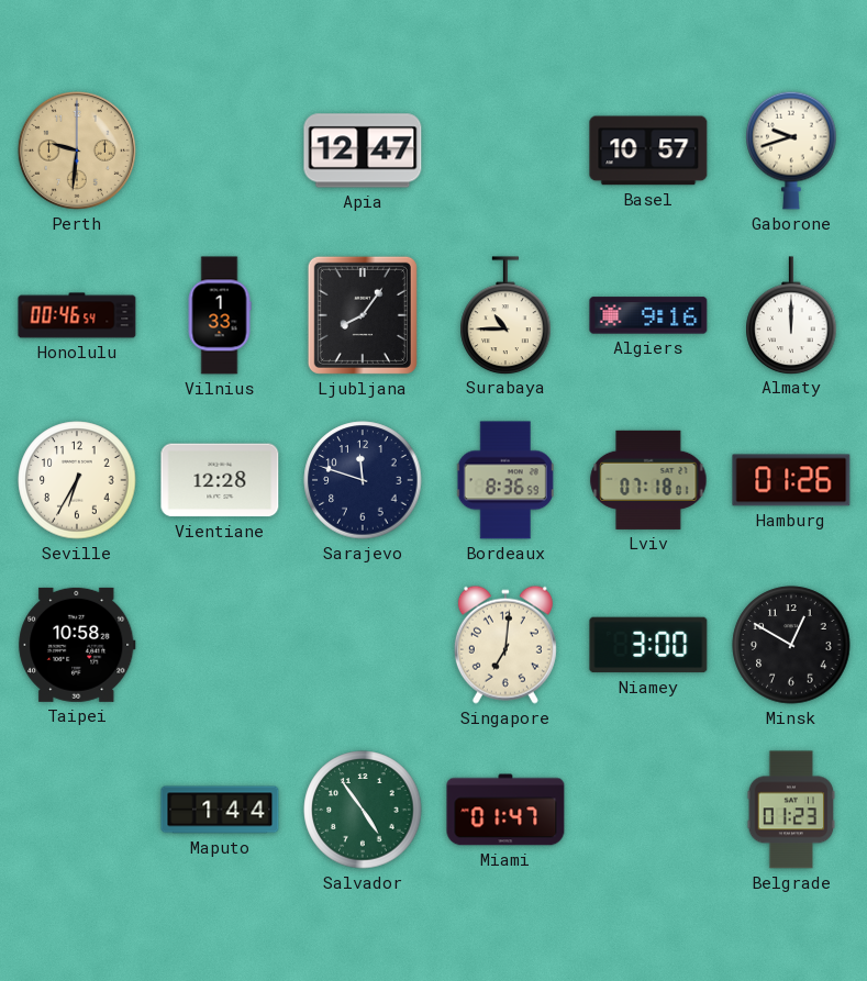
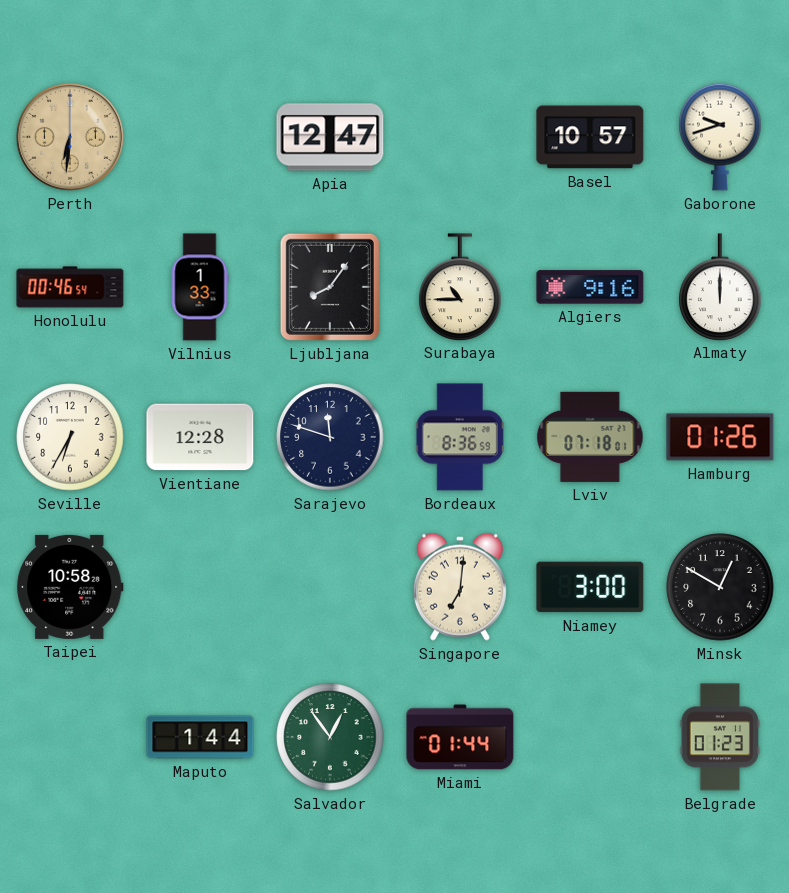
Perth: 9:31 -> 6:31
Salvador: 4:54 -> 12:54
Miami: 01:47 -> 01:44
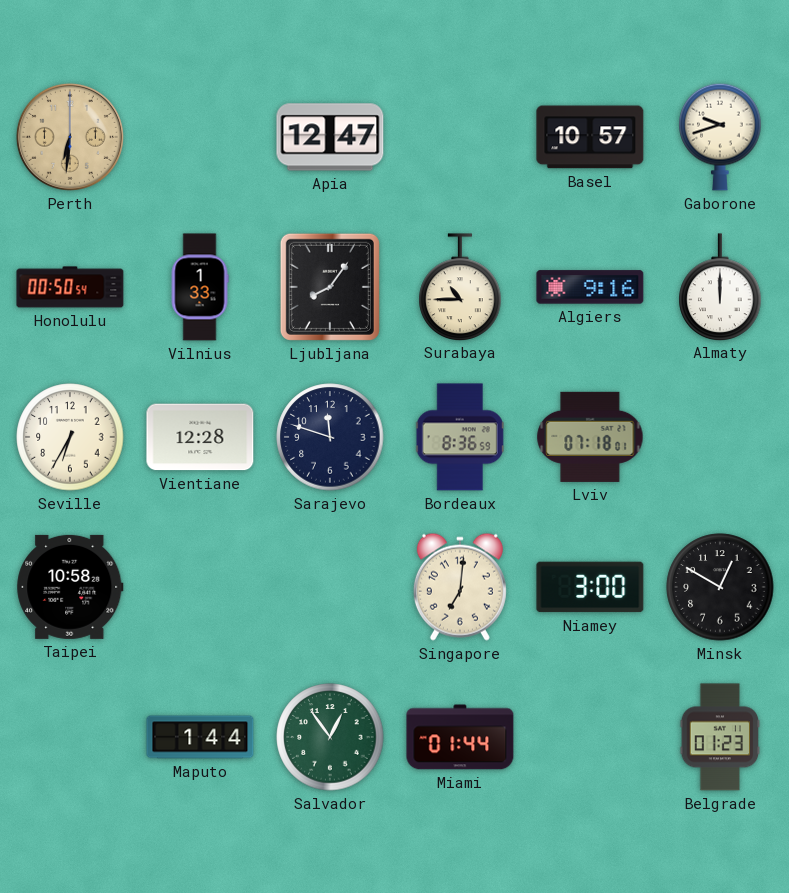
Honolulu: 00:46 -> 00:50
Hamburg: 01:26 -> none
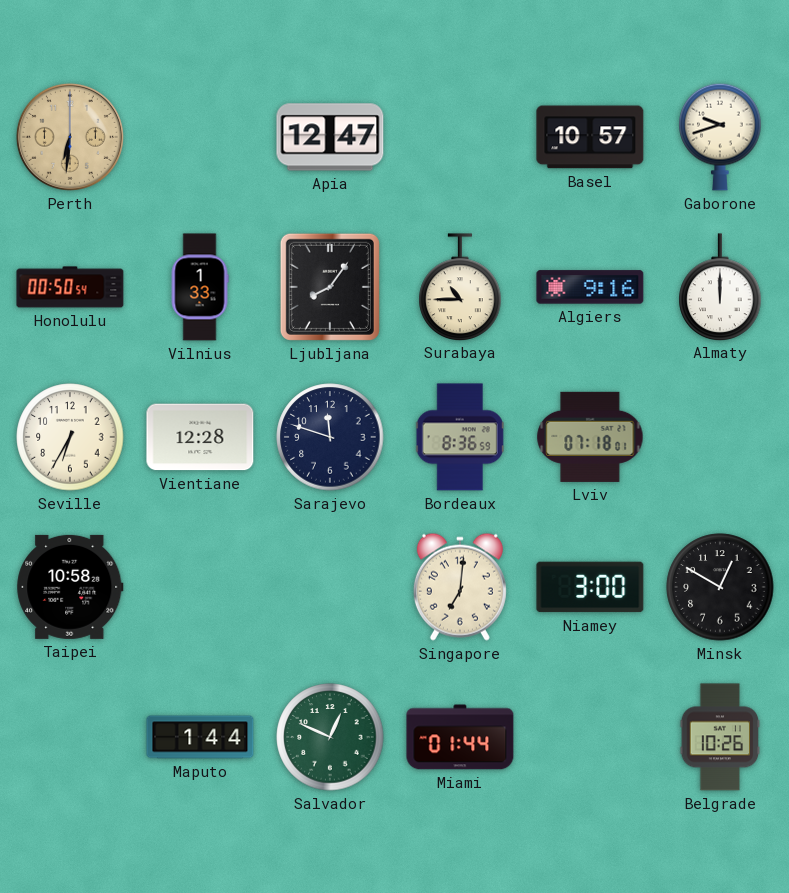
Salvador: 12:54 -> 12:49
Belgrade: 01:23 -> 10:26
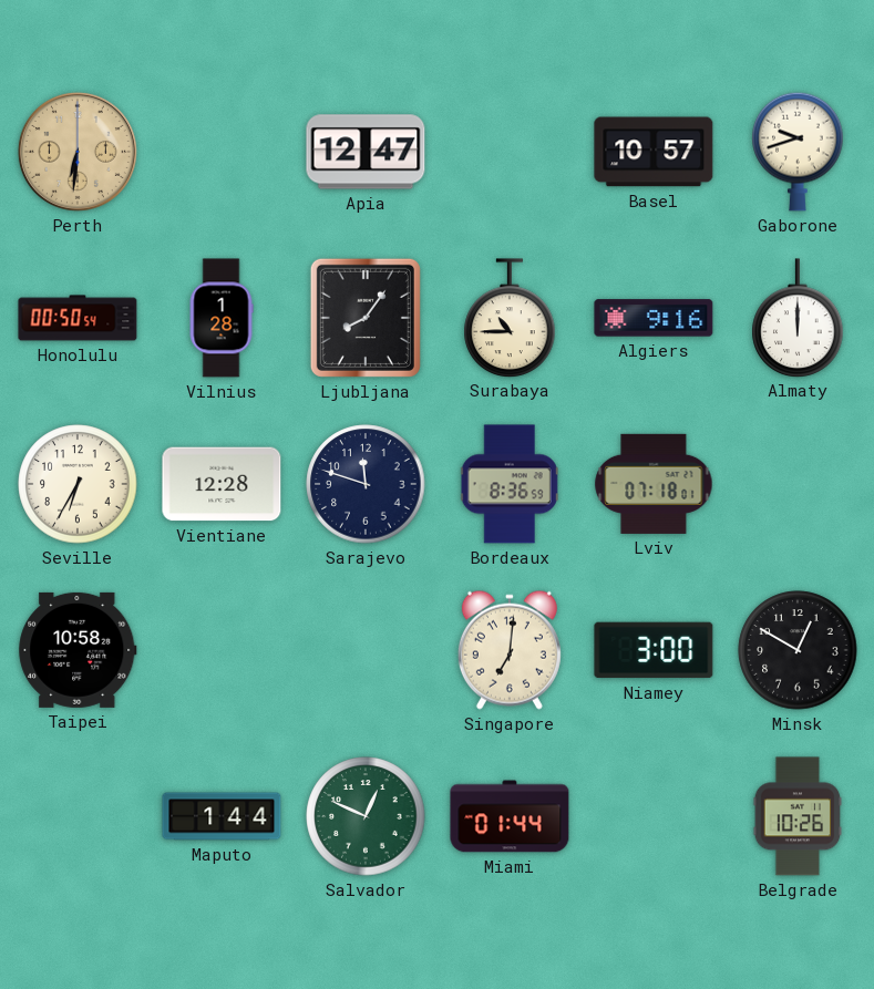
Vilnius: 1:33 -> 1:28
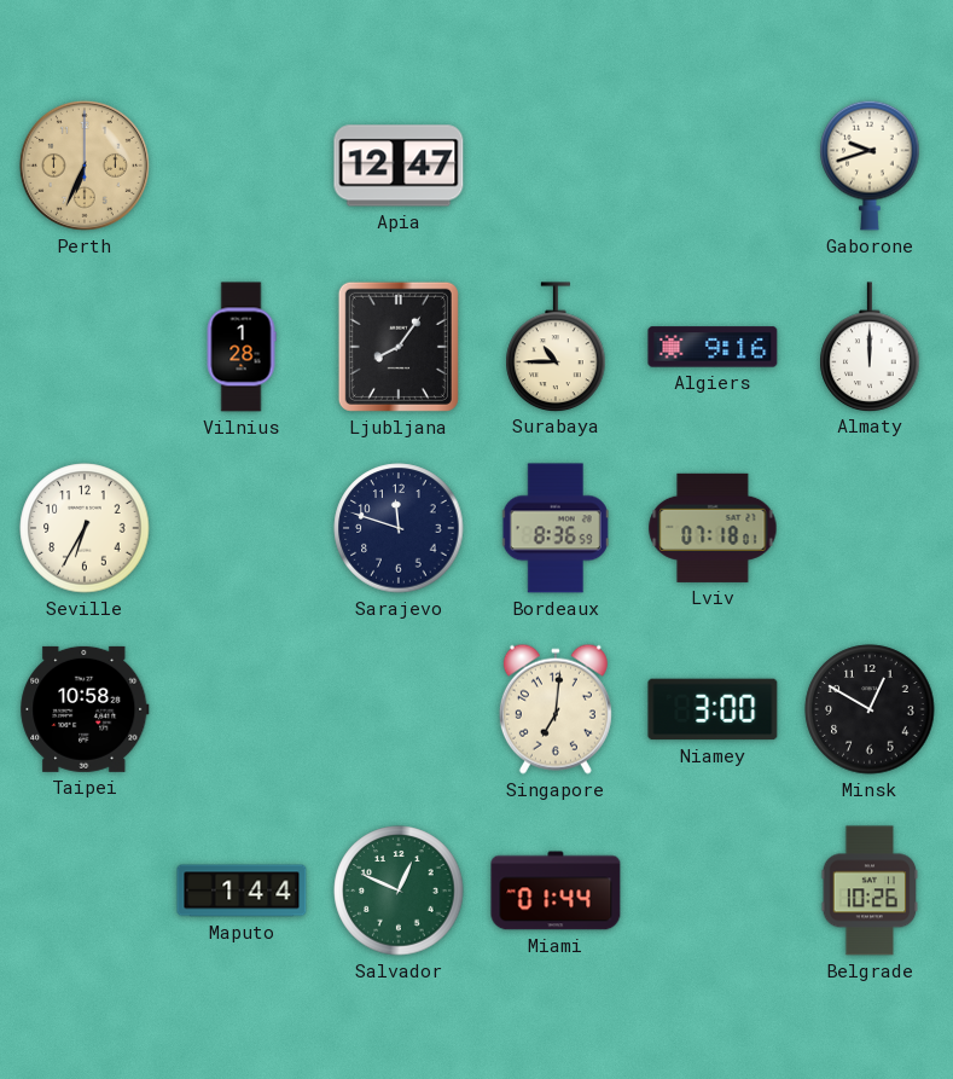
Perth: 6:31 -> 6:34
Basel: 10:57 -> none
Honolulu: 00:50 -> none
Vientiane: 12:28 -> none
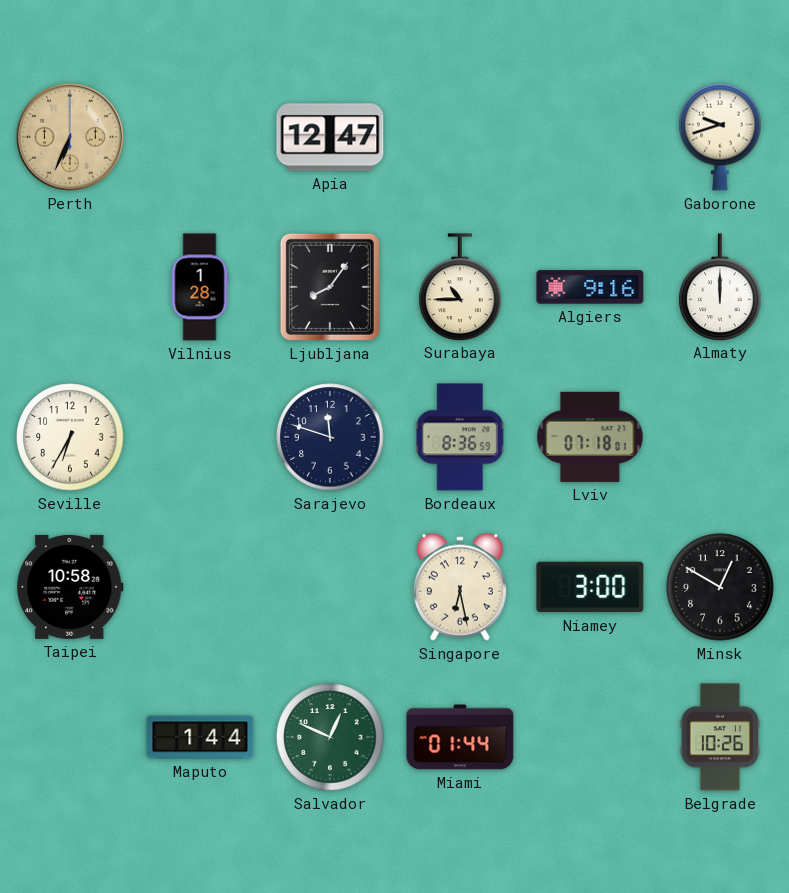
Singapore: 7:01 -> 6:28
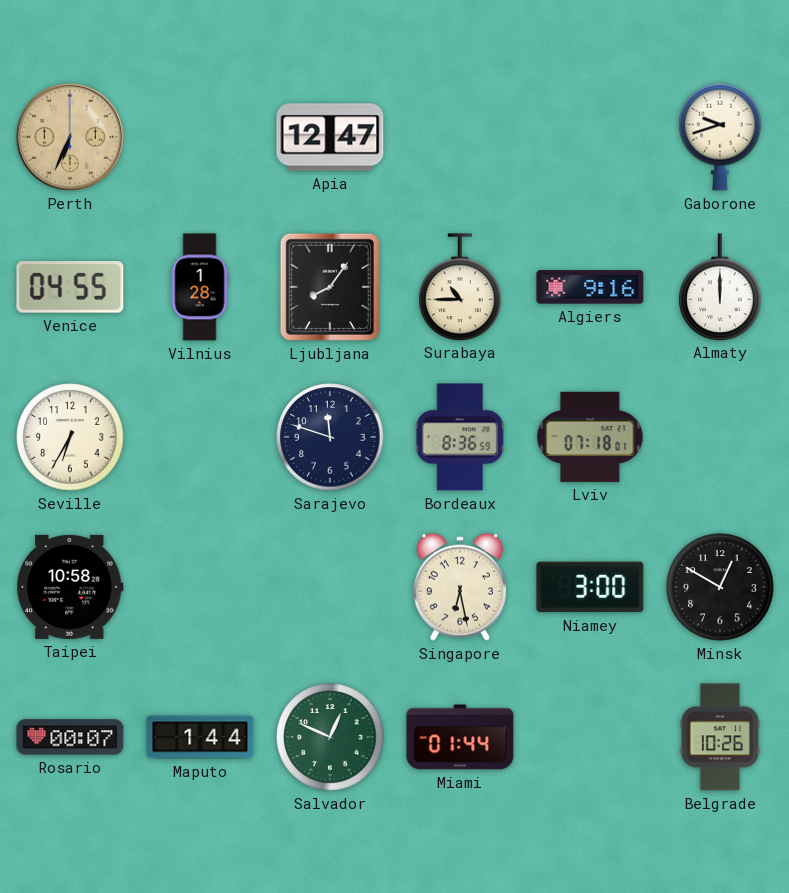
Venice: none -> 04:55
Rosario: none -> 00:07
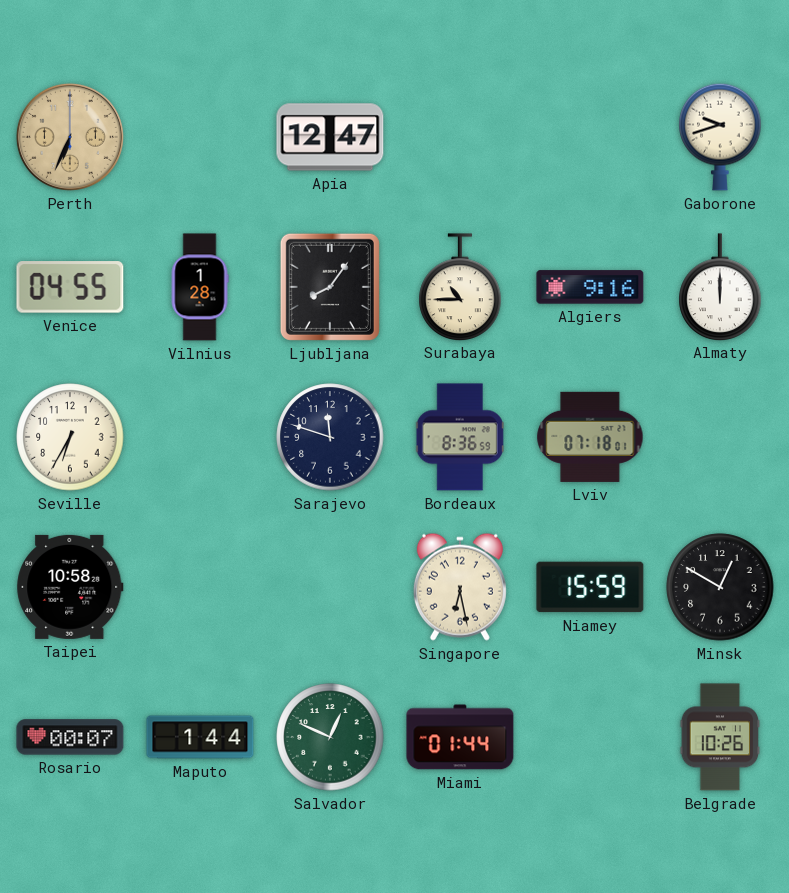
Niamey: 3:00 -> 15:59
